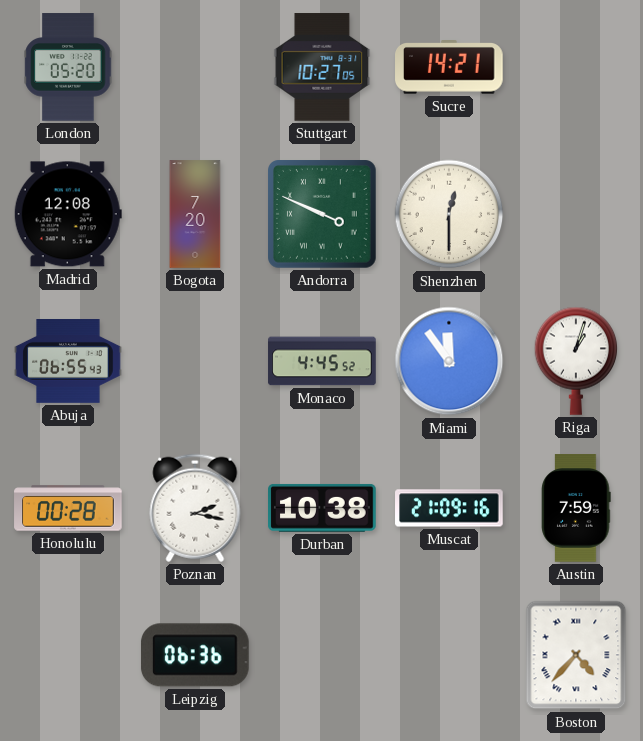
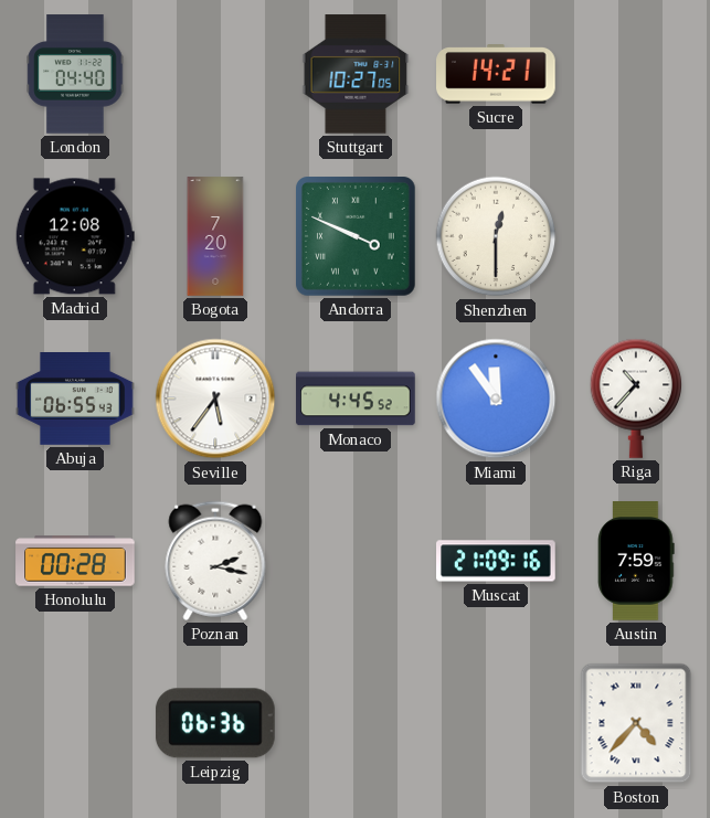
London: 05:20 -> 04:40
Seville: none -> 5:36
Riga: 1:03 -> 10:37
Durban: 10:38 -> none
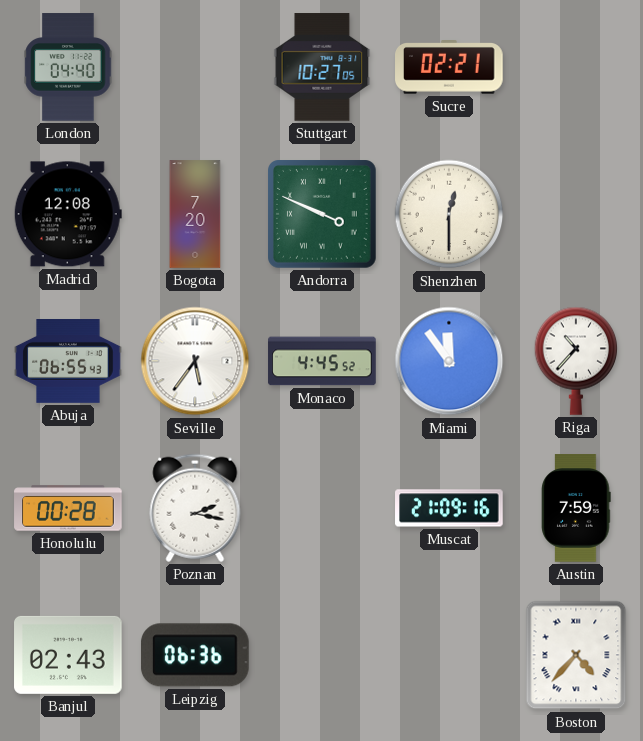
Sucre: 14:21 -> 02:21
Banjul: none -> 02:43
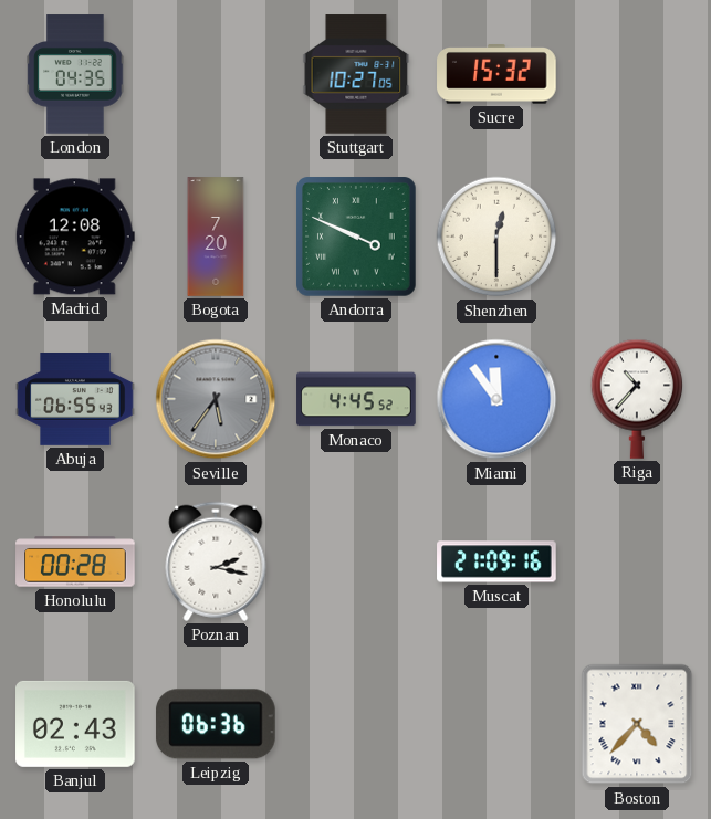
London: 04:40 -> 04:35
Sucre: 02:21 -> 15:32
Seville dial: white -> grey
Austin: 7:59 -> none
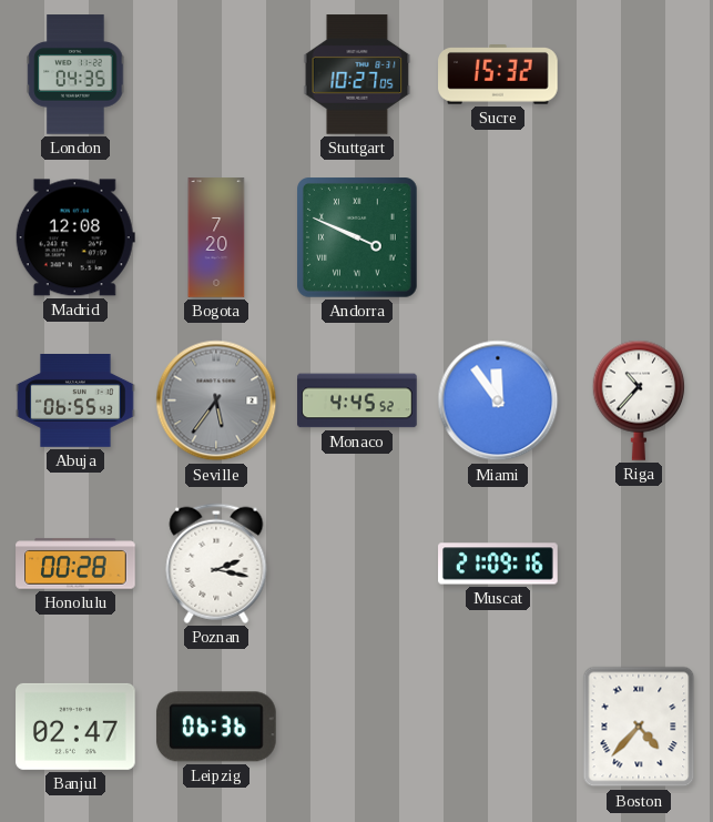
Shenzhen: 12:30 -> none
Banjul: 02:43 -> 02:47
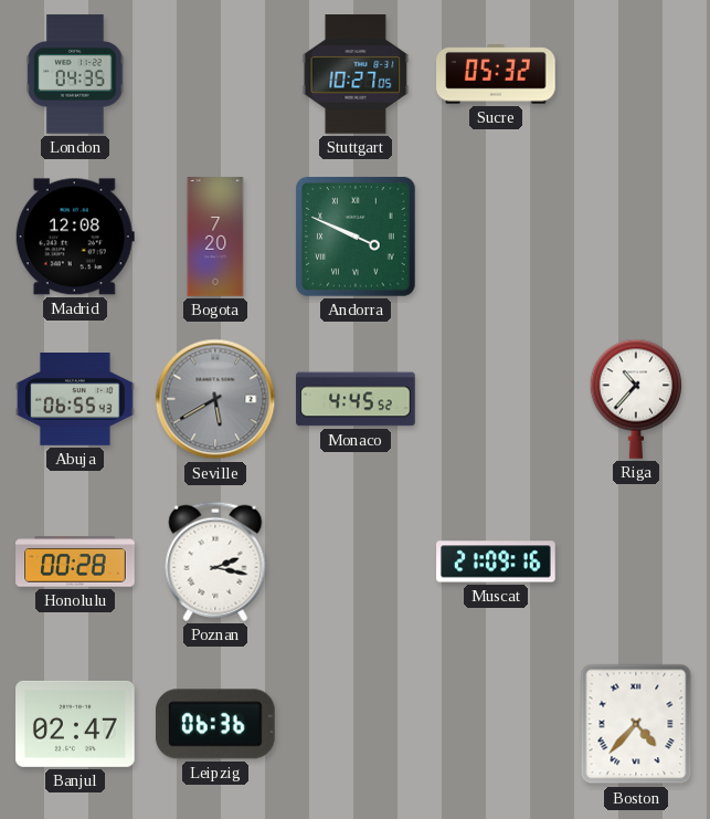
Sucre: 15:32 -> 05:32
Seville: 5:36 -> 5:40
Miami: 11:54 -> none
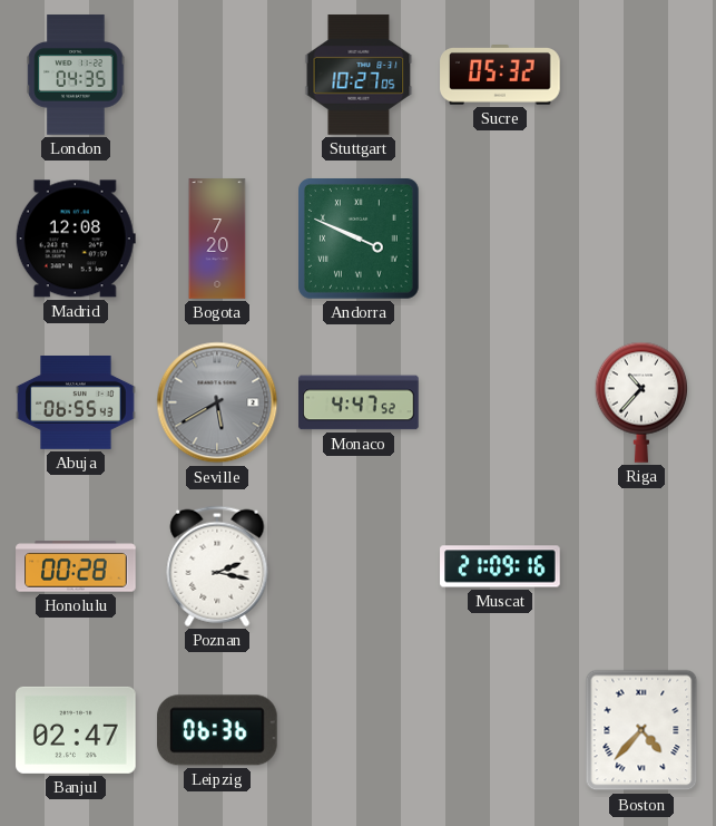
Monaco: 4:45 -> 4:47
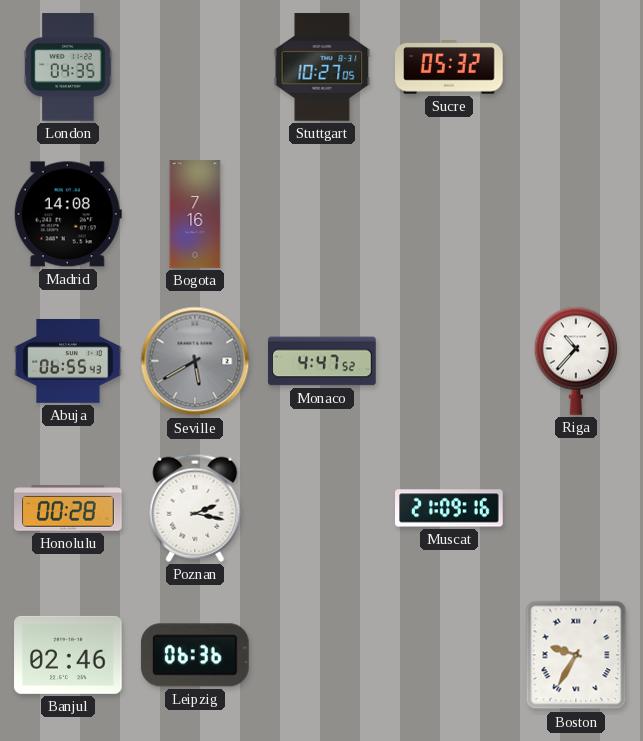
Madrid: 12:08 -> 14:08
Bogota: 7:20 -> 7:16
Andorra: 3:49 -> none
Banjul: 02:47 -> 02:46
Boston: 4:37 -> 9:35
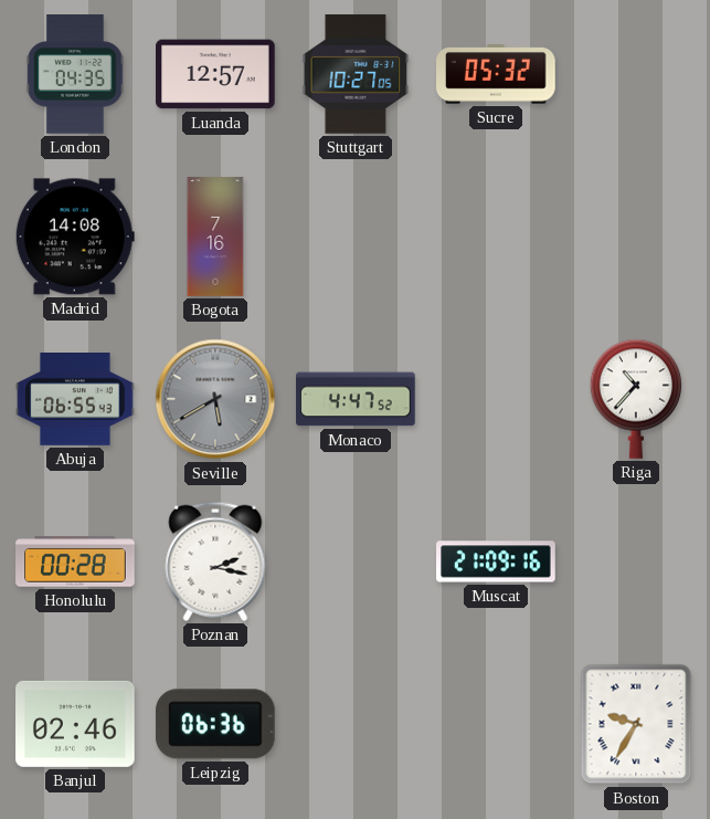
Luanda: none -> 12:57
